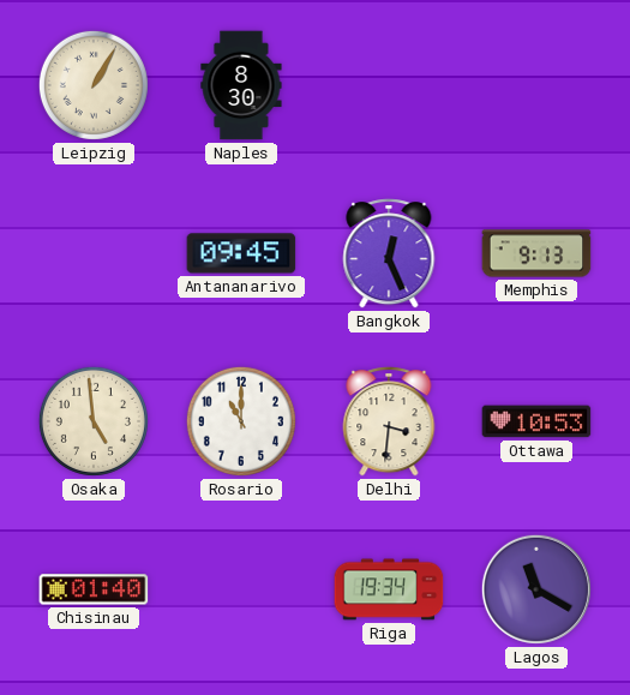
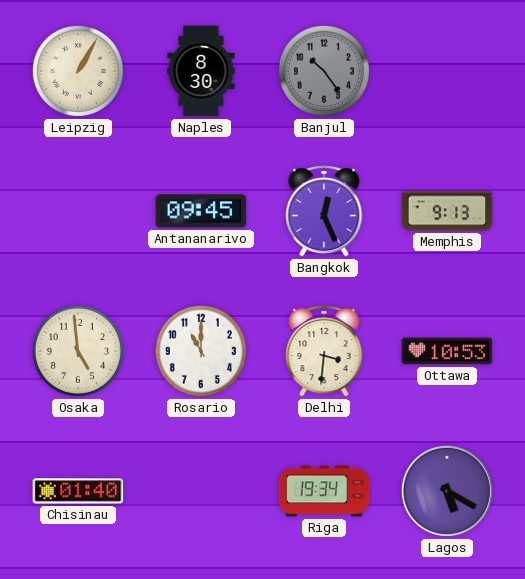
Banjul: none -> 10:24
Lagos: 11:20 -> 5:20
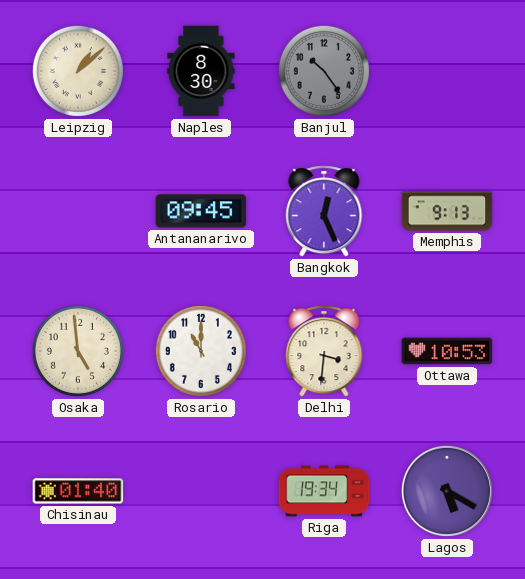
Leipzig: 1:05 -> 1:08
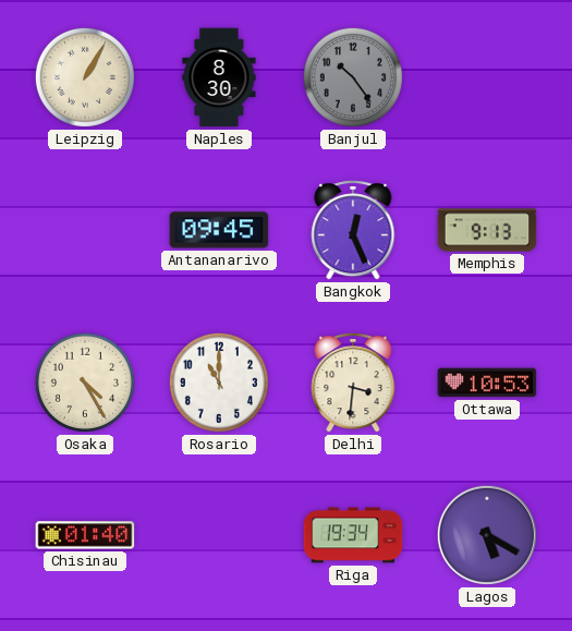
Leipzig: 1:08 -> 1:05
Osaka: 4:59 -> 4:25
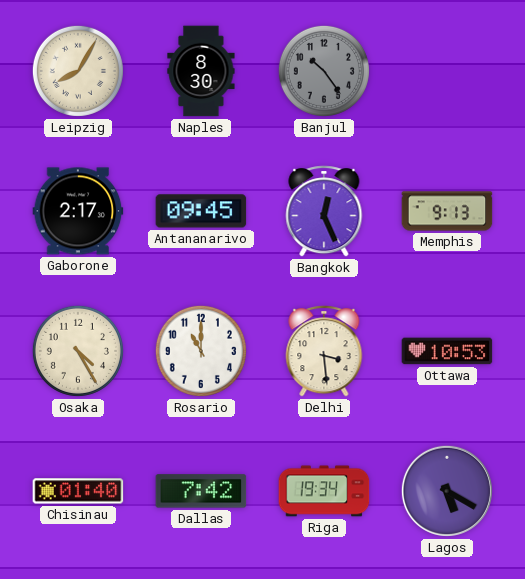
Leipzig: 1:05 -> 8:05
Gaborone: none -> 2:17
Delhi: 3:31 -> 3:29
Dallas: none -> 7:42
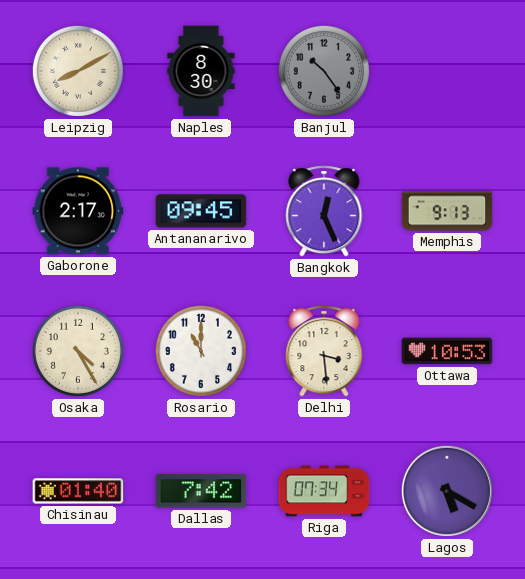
Leipzig: 8:05 -> 8:10
Riga: 19:34 -> 07:34
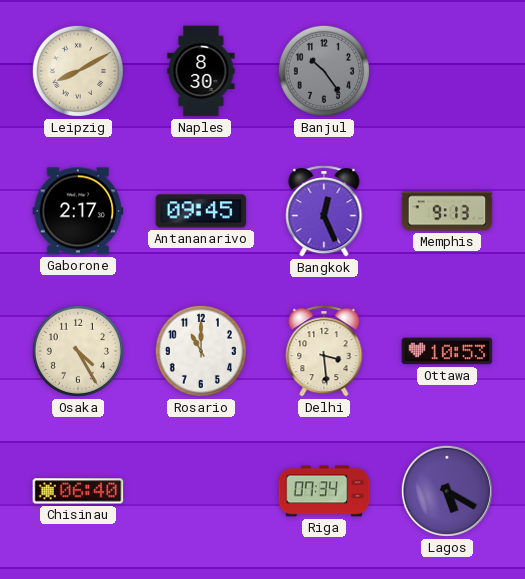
Chisinau: 01:40 -> 06:40
Dallas: 7:42 -> none
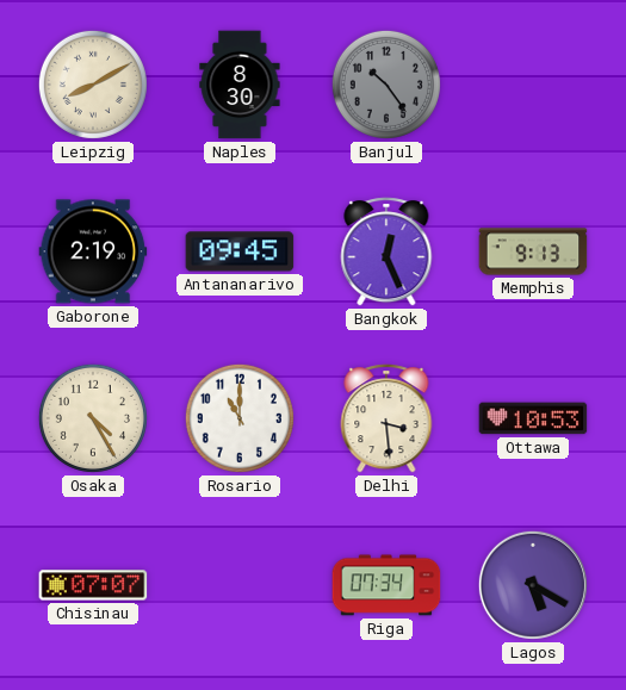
Gaborone: 2:17 -> 2:19
Chisinau: 06:40 -> 07:07
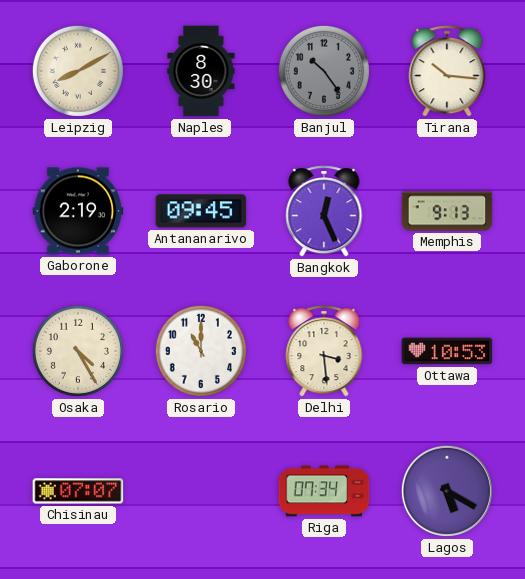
Tirana: none -> 10:16
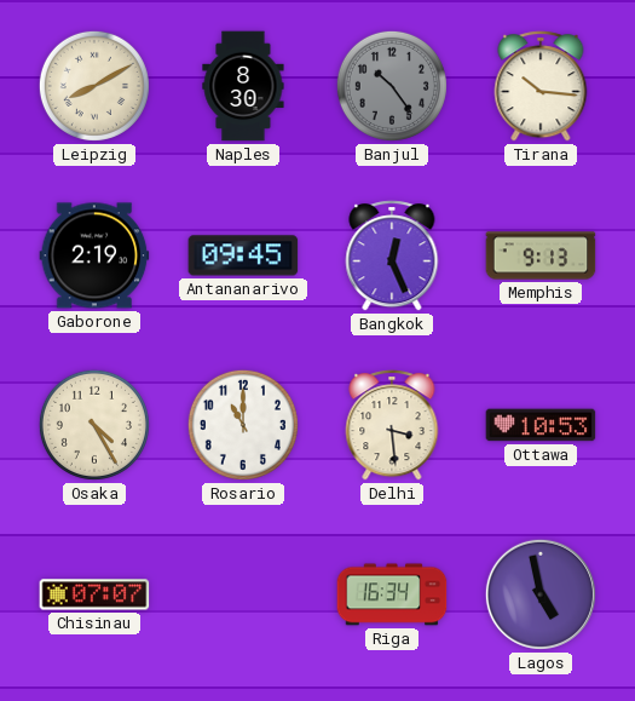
Riga: 07:34 -> 16:34
Lagos: 5:20 -> 4:58
